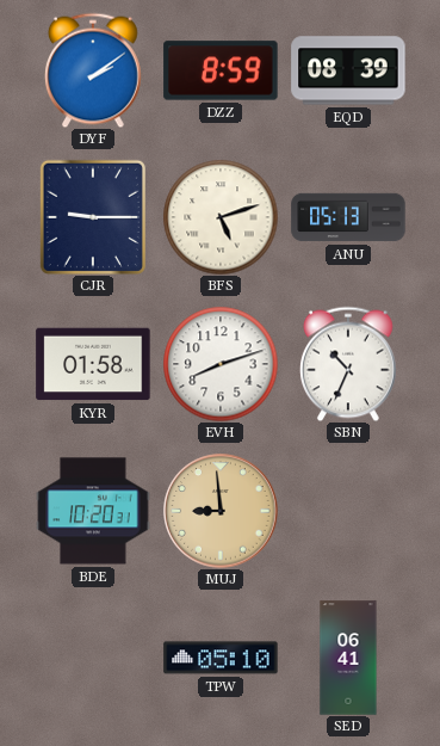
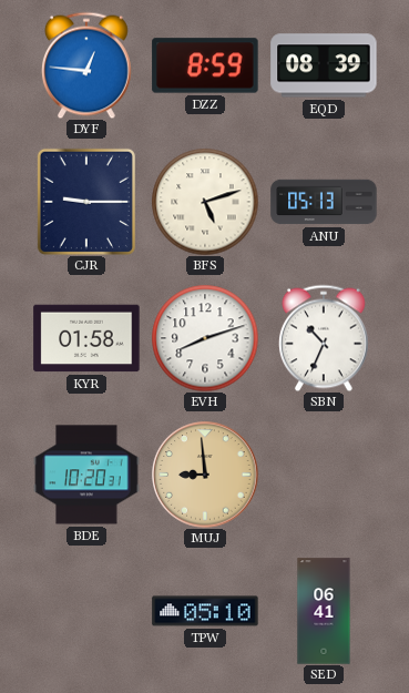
DYF: 2:09 -> 12:46
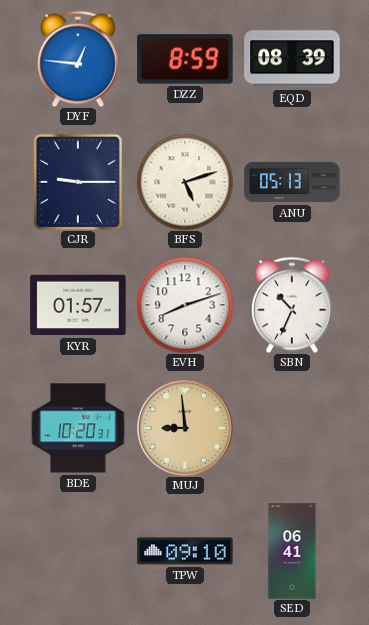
KYR: 01:58 -> 01:57
TPW: 05:10 -> 09:10
